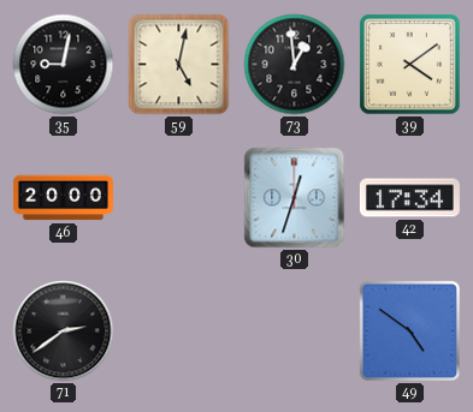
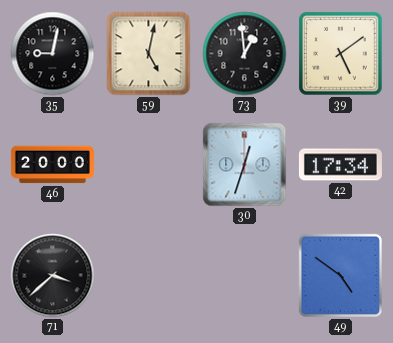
39: 4:09 -> 5:09
71: 2:39 -> 3:38
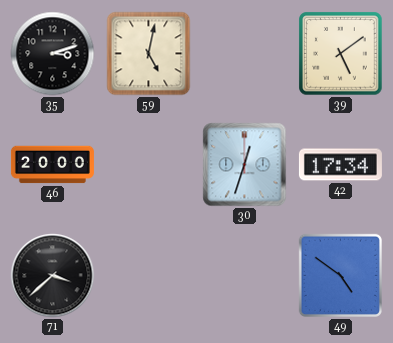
35: 9:02 -> 3:12
73: 12:59 -> none
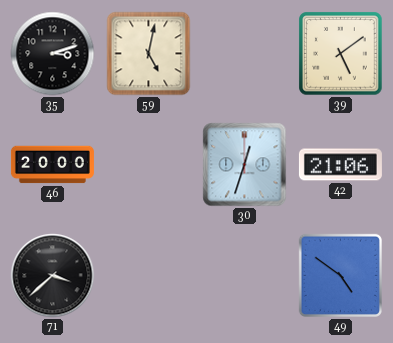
42: 17:34 -> 21:06
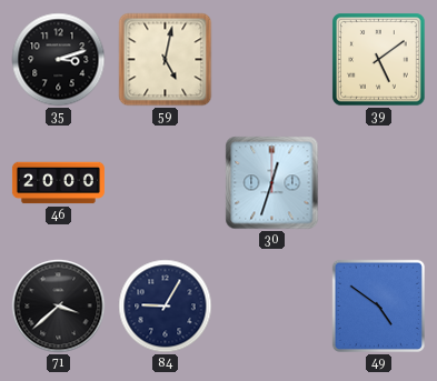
42: 21:06 -> none
84: none -> 9:05
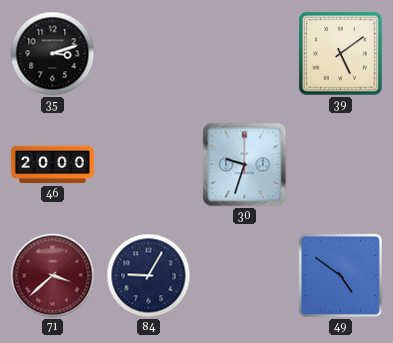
59: 5:02 -> none
30: 12:33 -> 9:33
71 dial: black -> burgundy
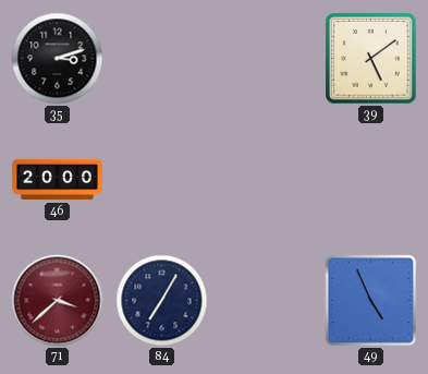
30: 9:33 -> none
84: 9:05 -> 7:05
49: 4:51 -> 4:56
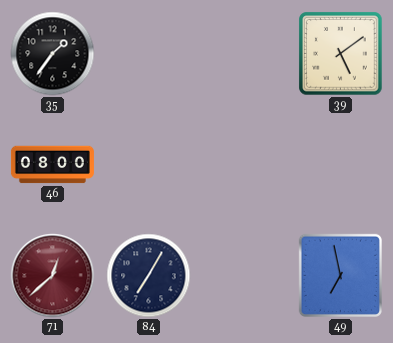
35: 3:12 -> 1:36
46: 20:00 -> 08:00
71: 3:38 -> 12:38
49: 4:56 -> 6:58
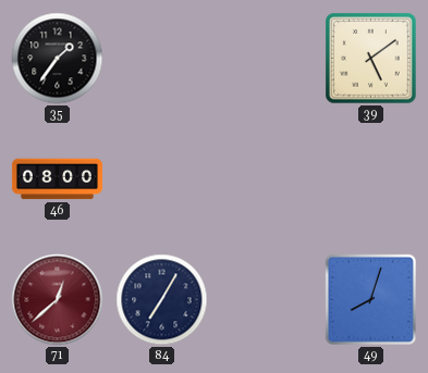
49: 6:58 -> 8:03
